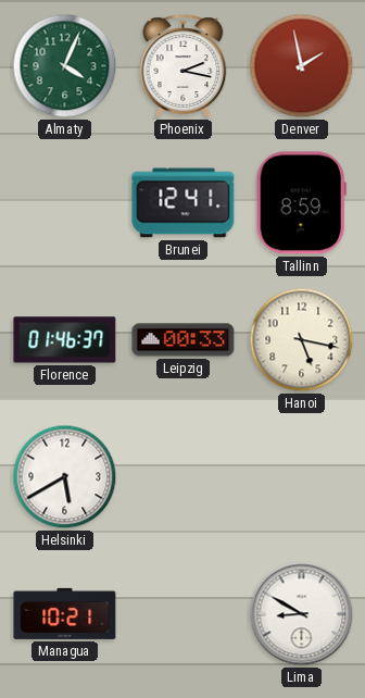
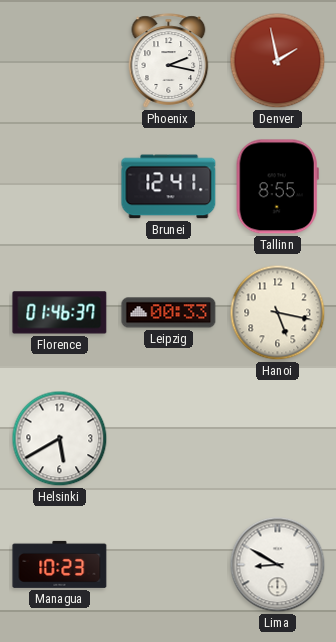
Almaty: 4:04 -> none
Tallinn: 8:59 -> 8:55
Managua: 10:21 -> 10:23
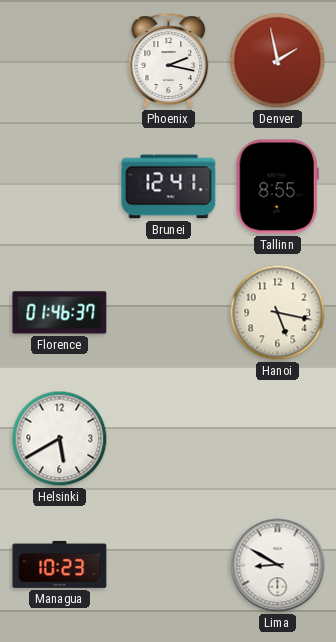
Leipzig: 00:33 -> none
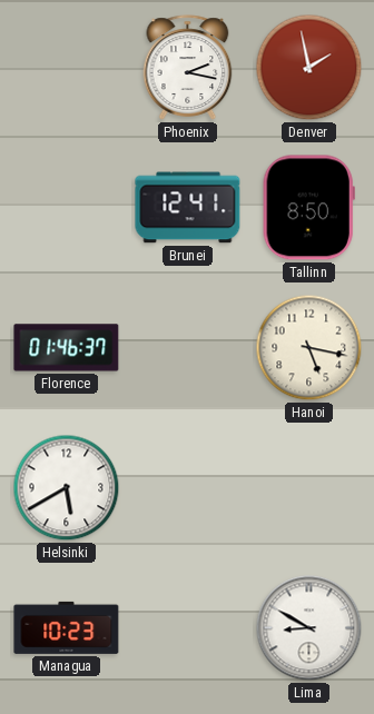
Tallinn: 8:55 -> 8:50
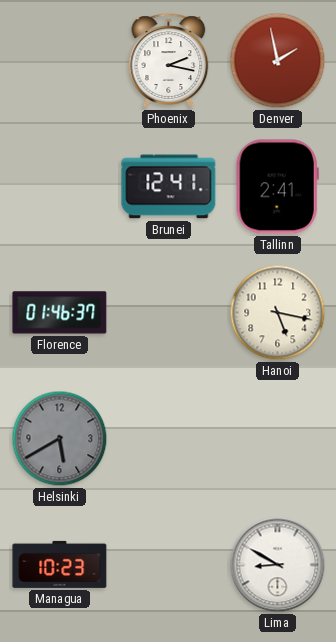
Tallinn: 8:50 -> 2:41
Helsinki dial: white -> grey
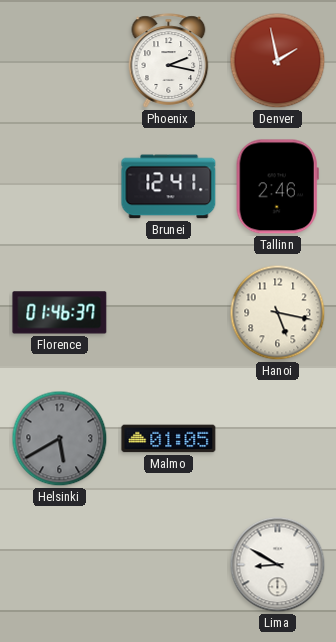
Tallinn: 2:41 -> 2:46
Malmo: none -> 01:05
Managua: 10:23 -> none
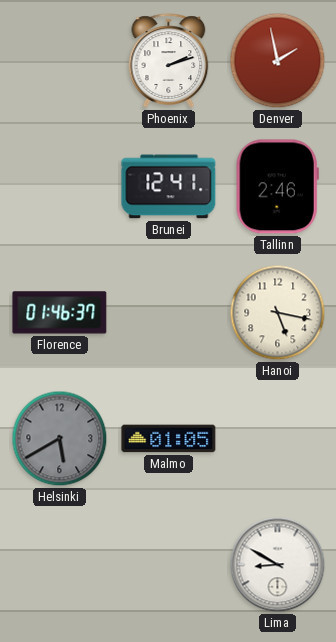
Phoenix: 2:17 -> 2:12
